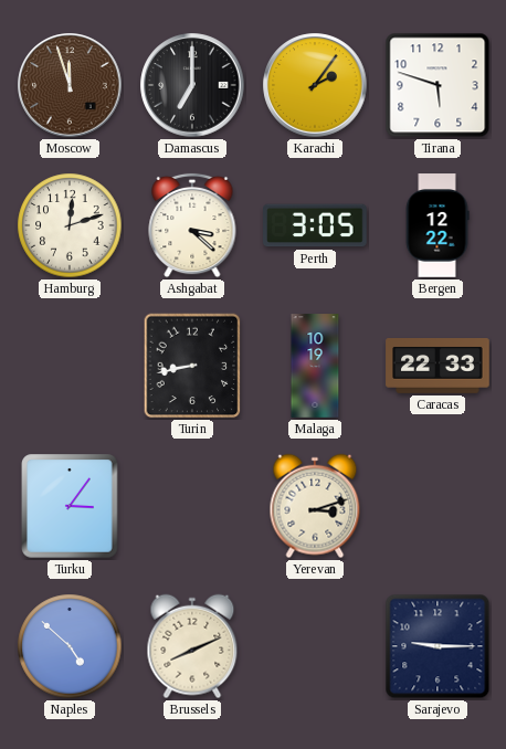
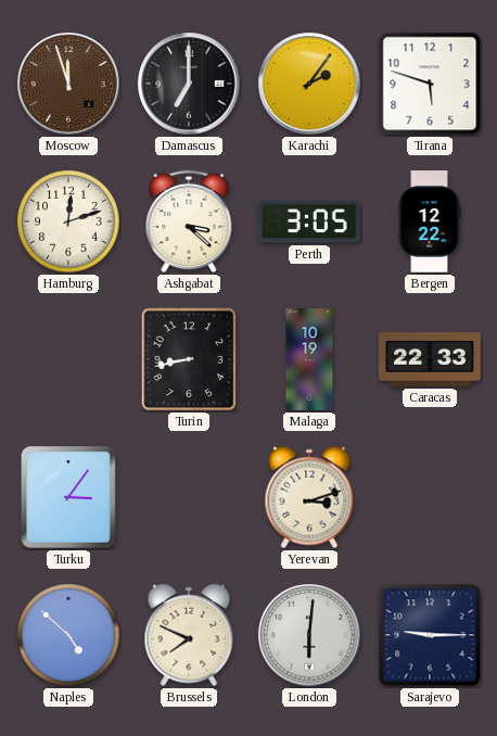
Brussels: 8:11 -> 7:49
London: none -> 6:01
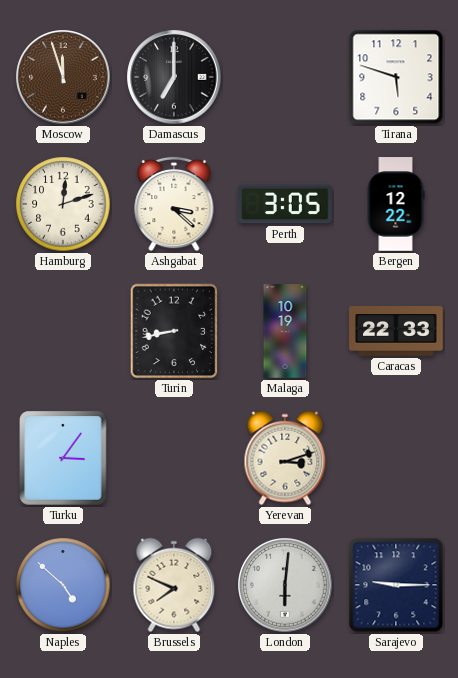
Karachi: 2:06 -> none
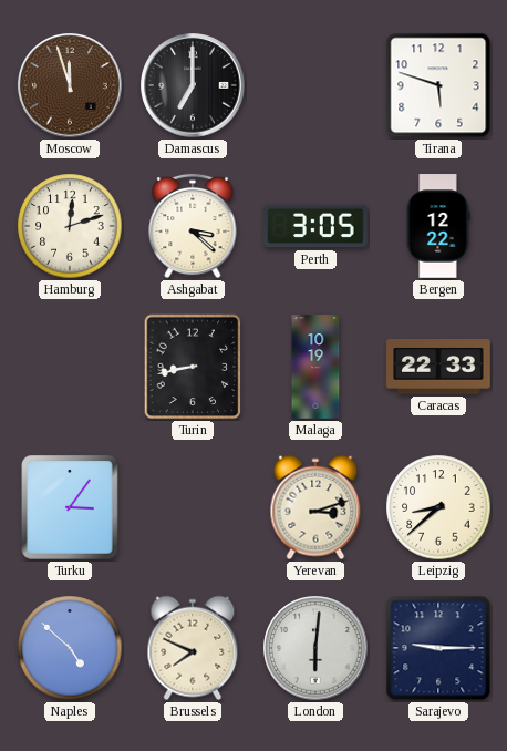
Leipzig: none -> 8:38
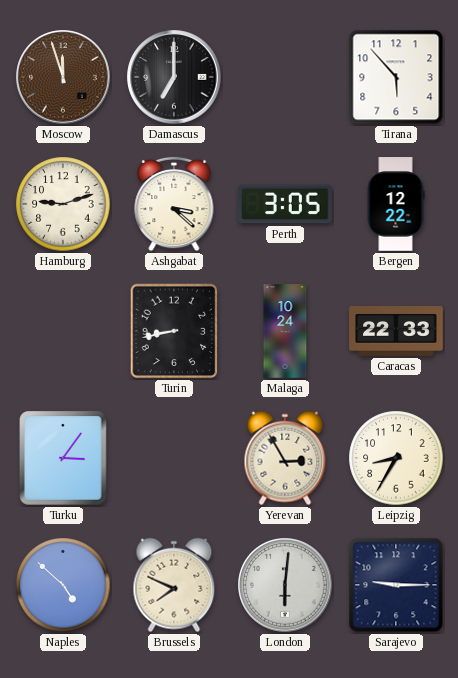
Tirana: 5:48 -> 5:53
Hamburg: 12:12 -> 9:12
Malaga: 10:19 -> 10:24
Yerevan: 3:12 -> 2:55
Leipzig: 8:38 -> 8:35
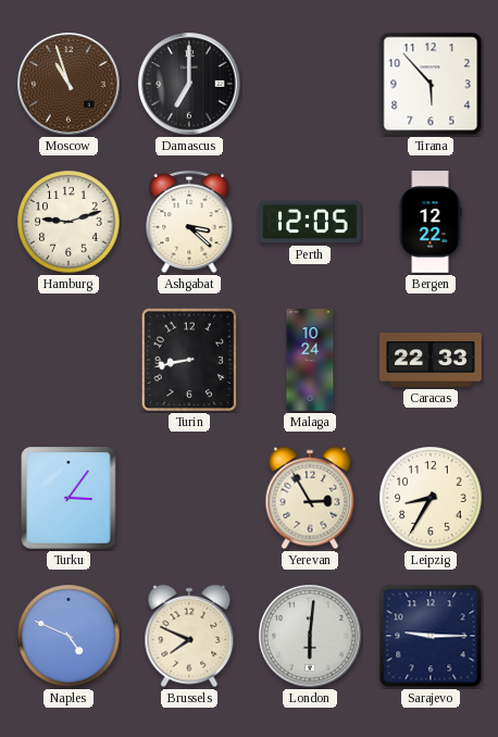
Moscow: 11:57 -> 10:57
Perth: 3:05 -> 12:05
Naples: 4:52 -> 4:49
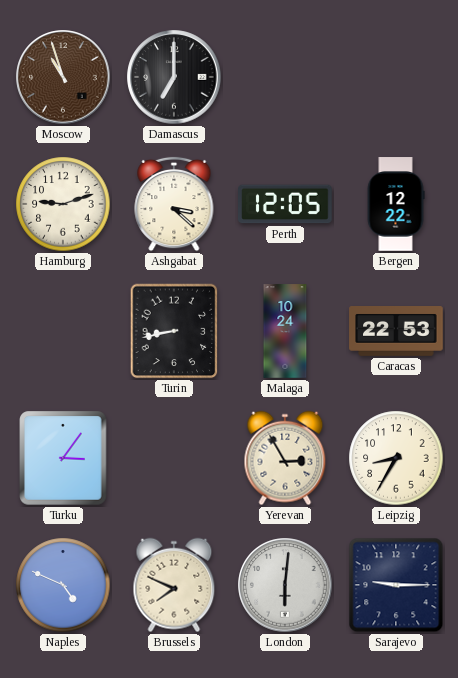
Tirana: 5:53 -> none
Caracas: 22:33 -> 22:53
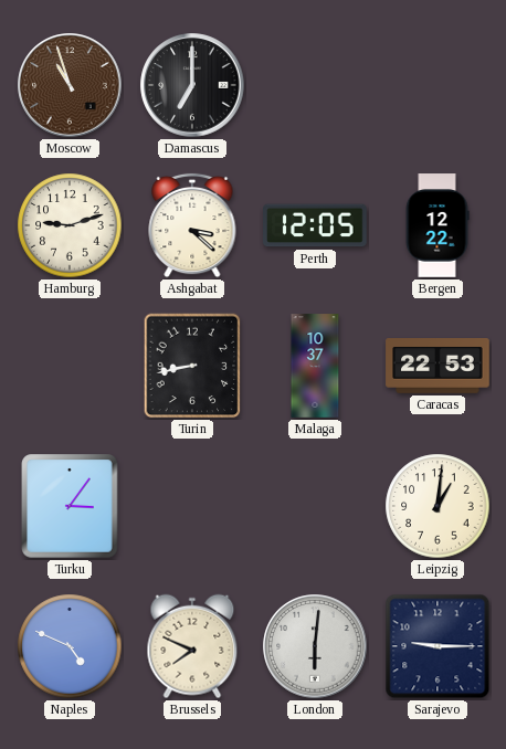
Malaga: 10:24 -> 10:37
Yerevan: 2:55 -> none
Leipzig: 8:35 -> 1:01
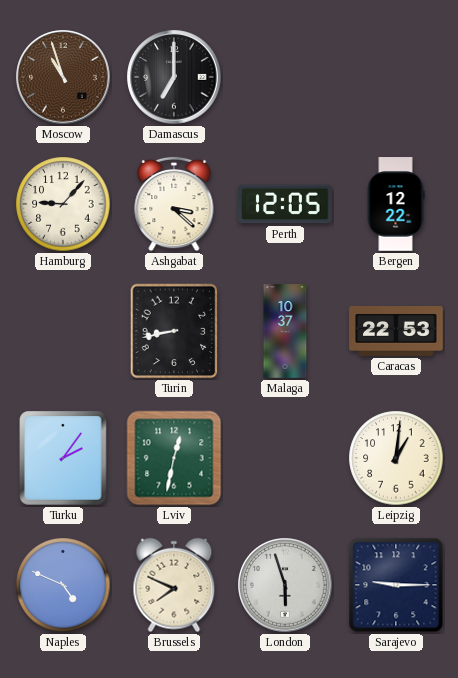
Hamburg: 9:12 -> 9:07
Turku: 3:06 -> 2:06
Lviv: none -> 12:32
London: 6:01 -> 5:57
